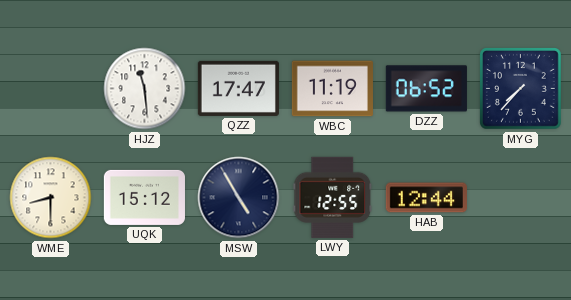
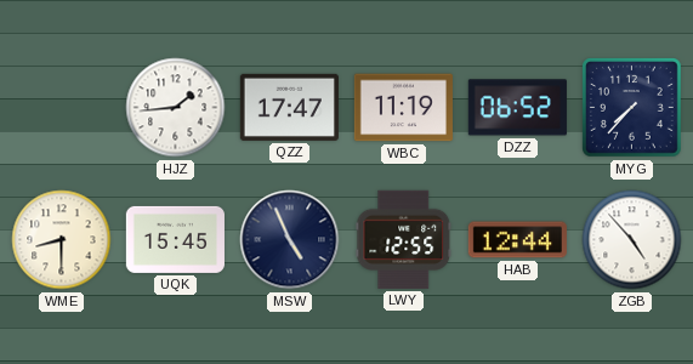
HJZ: 11:29 -> 1:44
UQK: 15:12 -> 15:45
MSW: 4:55 -> 4:56
ZGB: none -> 4:53
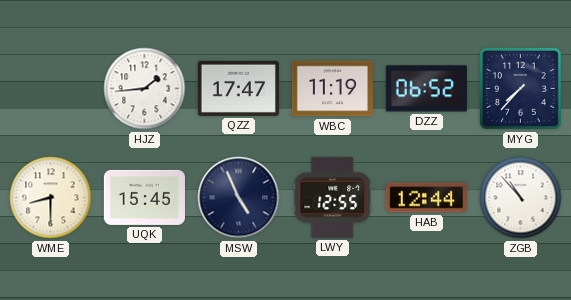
ZGB: 4:53 -> 10:53
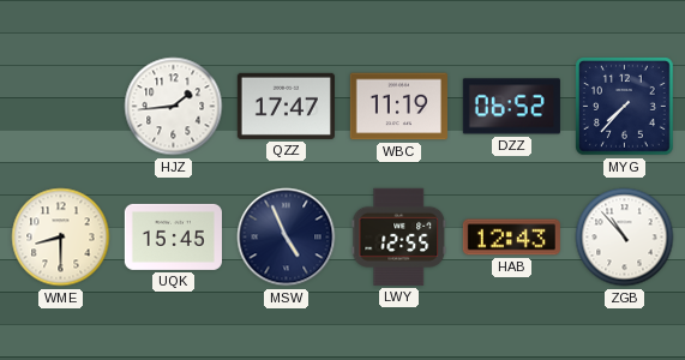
HAB: 12:44 -> 12:43
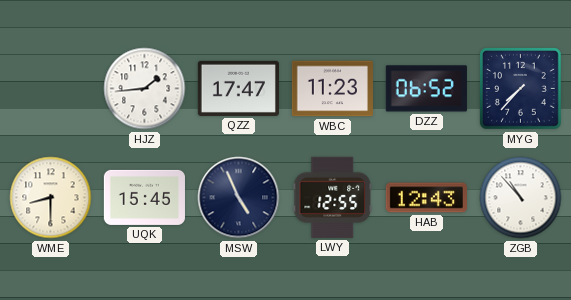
WBC: 11:19 -> 11:23
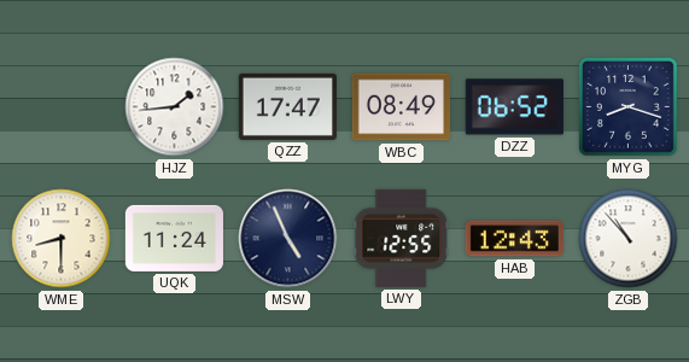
WBC: 11:23 -> 08:49
MYG: 7:37 -> 8:18
UQK: 15:45 -> 11:24
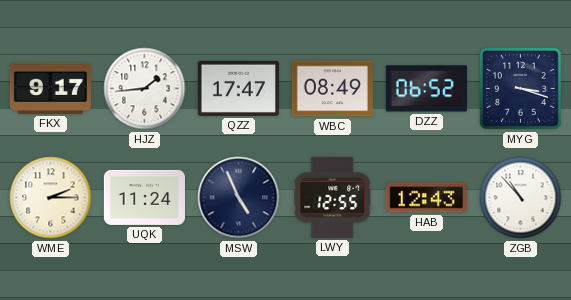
FKX: none -> 9:17
MYG: 8:18 -> 3:18
WME: 8:30 -> 2:15
